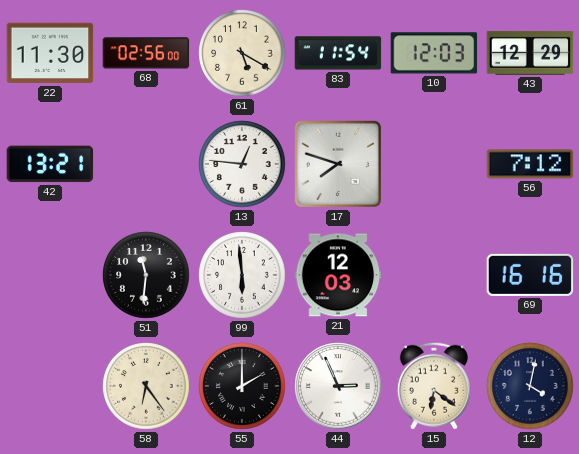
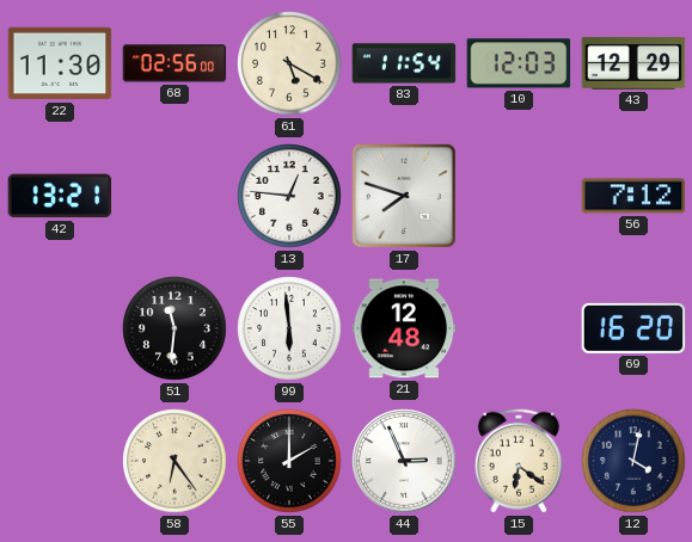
21: 12:03 -> 12:48
69: 16:16 -> 16:20
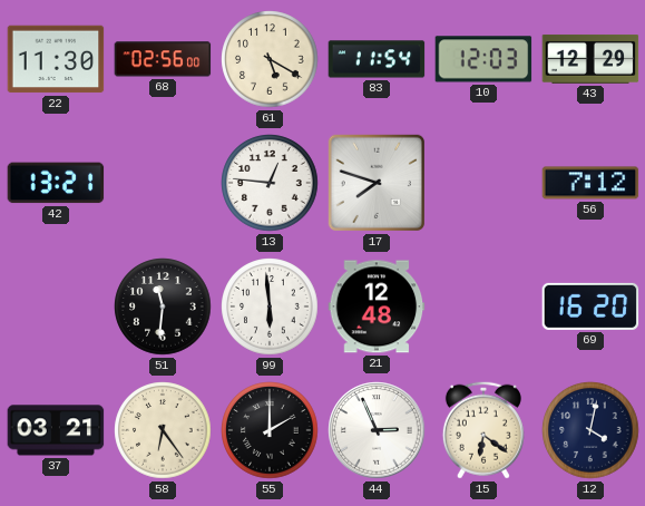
37: none -> 03:21
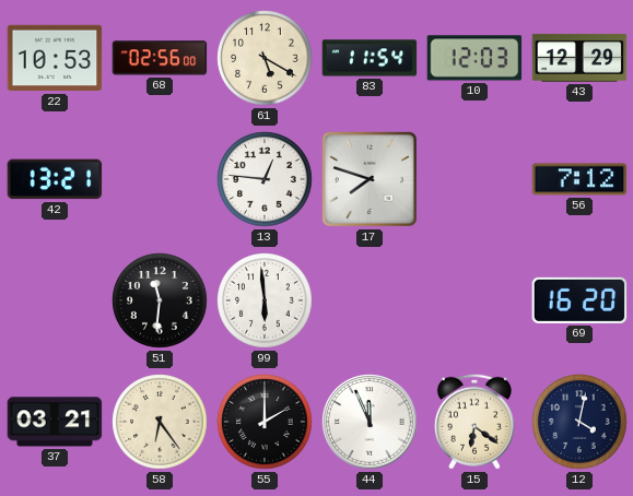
22: 11:30 -> 10:53
21: 12:48 -> none
44: 2:56 -> 11:56
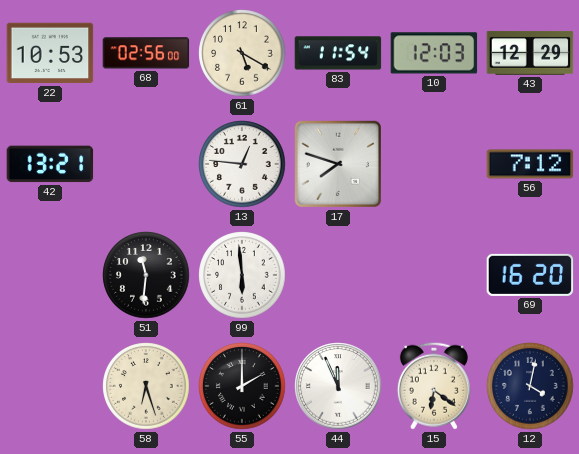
37: 03:21 -> none
58: 6:24 -> 6:27
